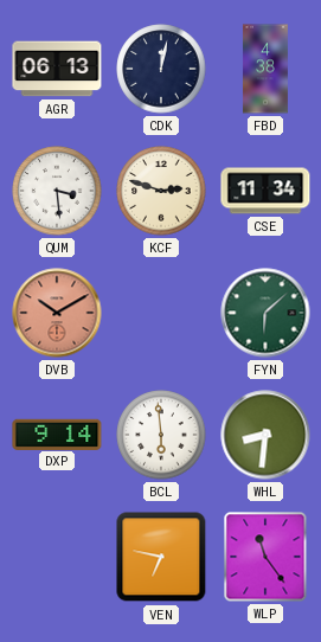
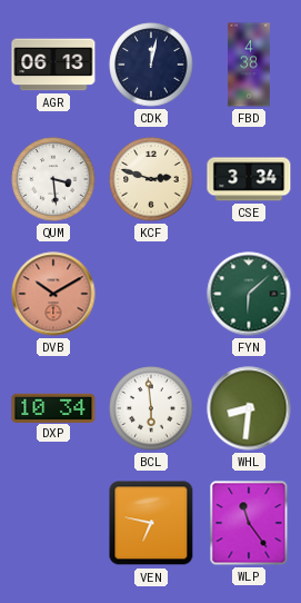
CSE: 11:34 -> 3:34
DXP: 9:14 -> 10:34
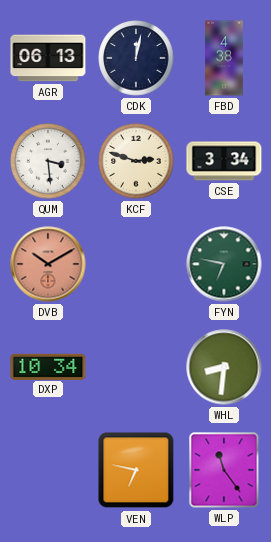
FYN: 6:08 -> 6:47
BCL: 5:59 -> none
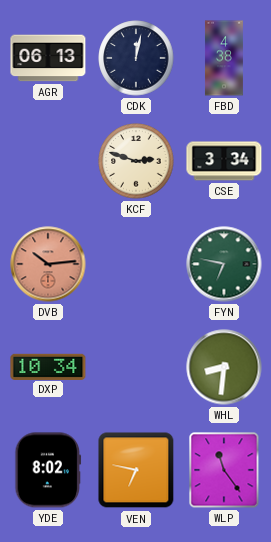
QUM: 3:29 -> none
DVB: 10:10 -> 10:14
YDE: none -> 8:02
